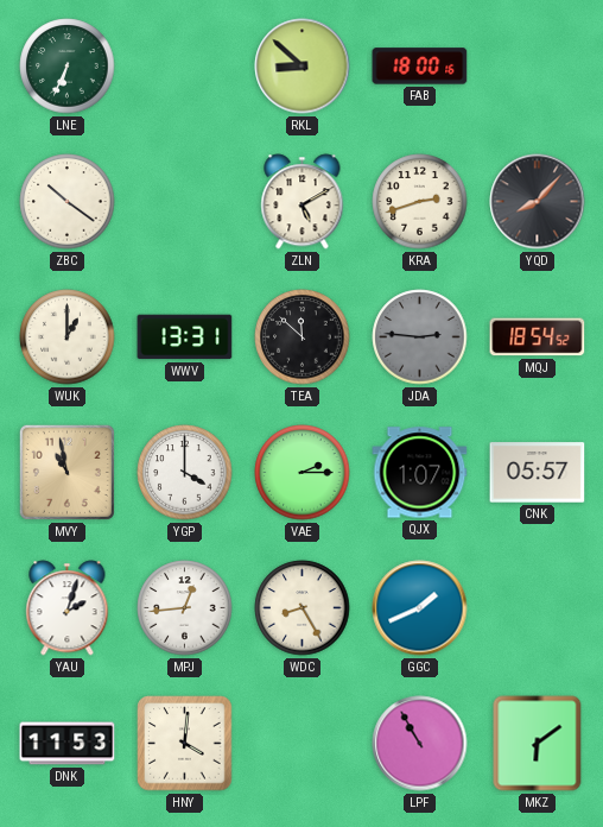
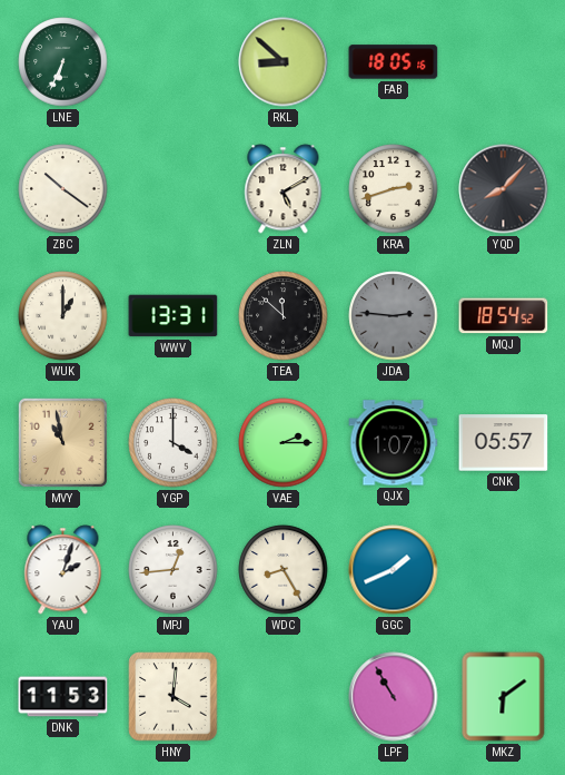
FAB: 18:00 -> 18:05
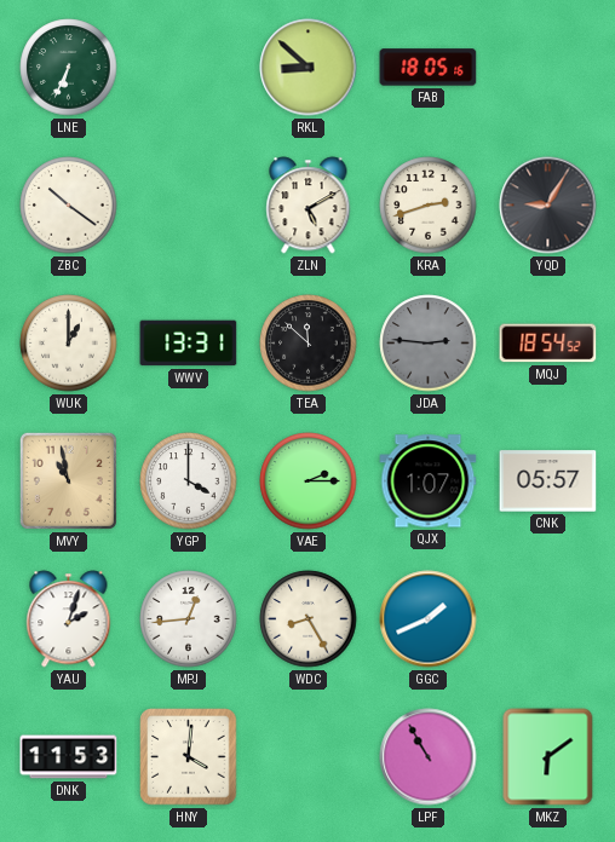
YQD: 8:07 -> 9:05
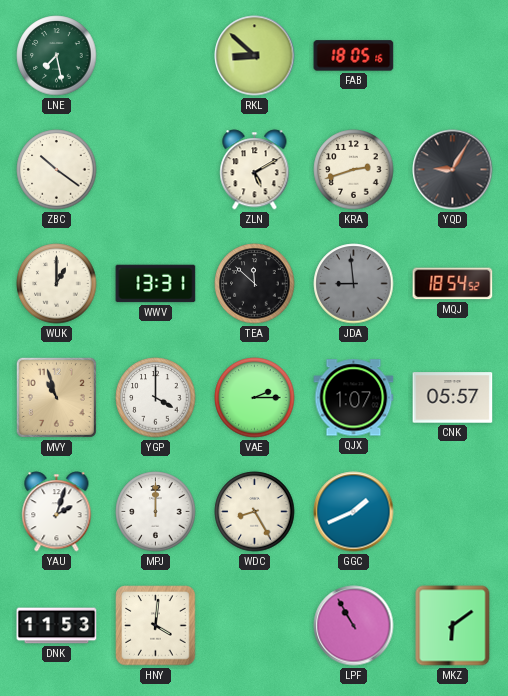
LNE: 6:34 -> 7:28
JDA: 2:46 -> 8:59
MVY: 10:58 -> 10:57
MPJ: 12:44 -> 12:00
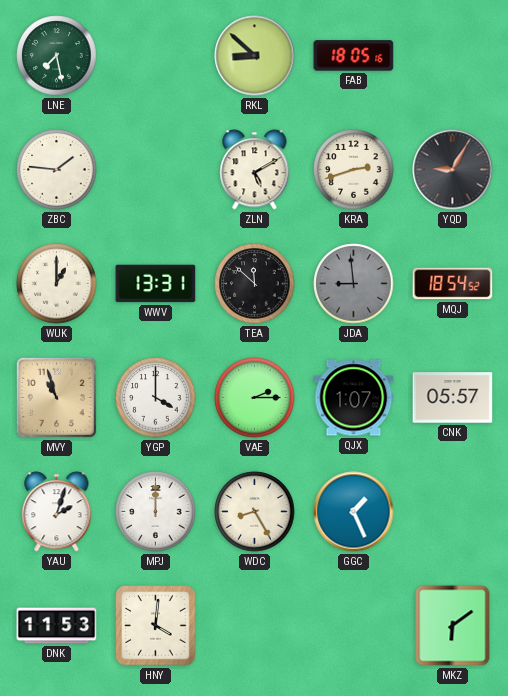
ZBC: 10:21 -> 1:46
GGC: 1:41 -> 1:26
LPF: 10:55 -> none
